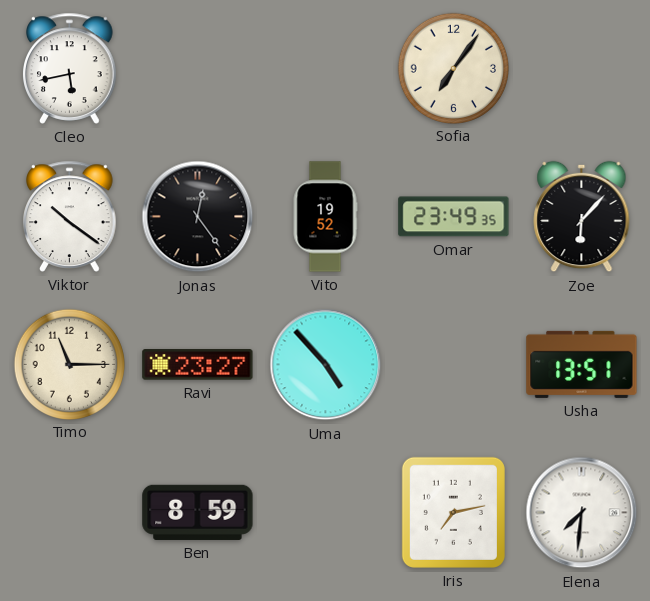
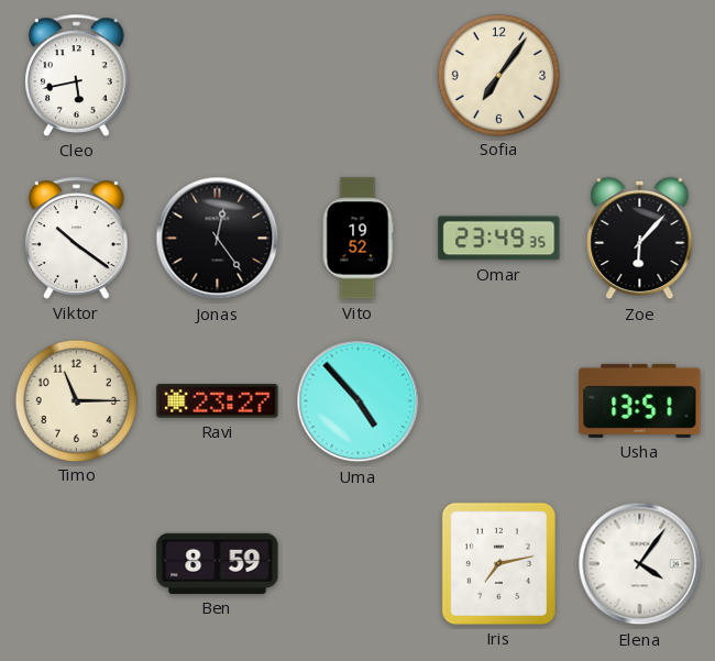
Elena: 7:31 -> 4:06
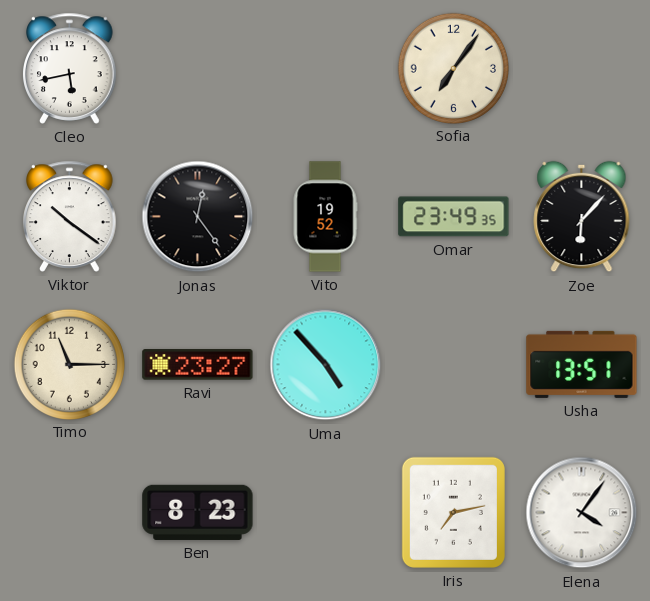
Ben: 8:59 -> 8:23
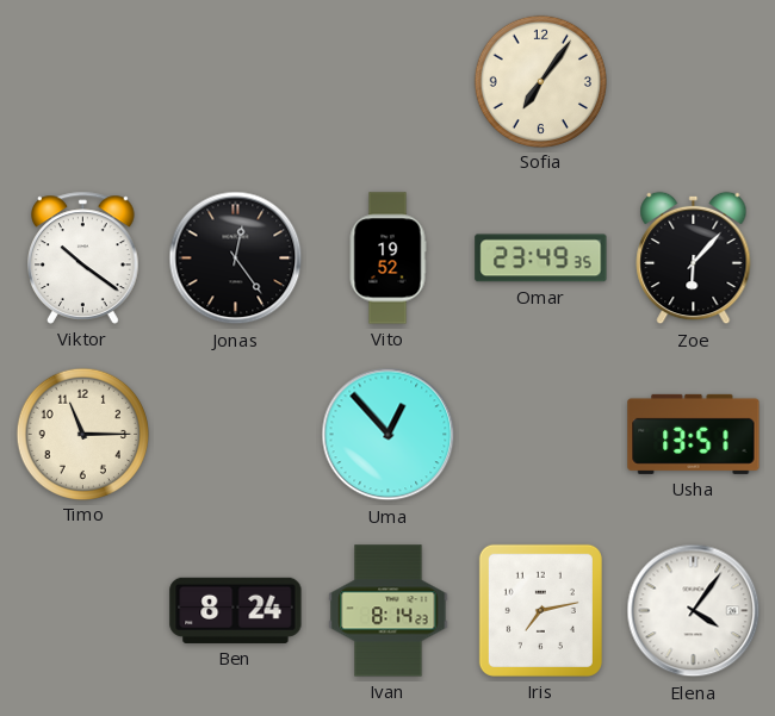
Cleo: 5:43 -> none
Ravi: 23:27 -> none
Uma: 4:53 -> 12:53
Ben: 8:23 -> 8:24
Ivan: none -> 8:14
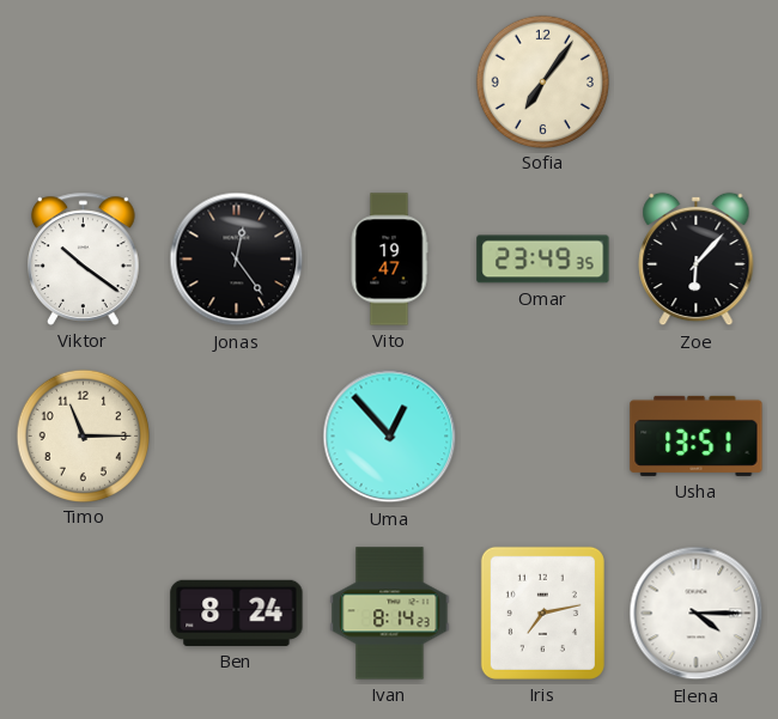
Vito: 19:52 -> 19:47
Elena: 4:06 -> 4:15
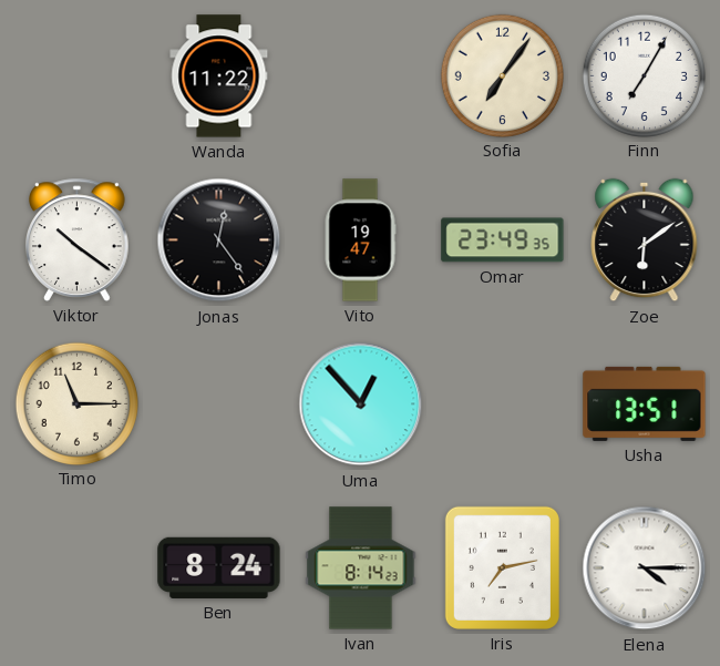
Wanda: none -> 11:22
Finn: none -> 7:05
Zoe: 6:07 -> 6:09
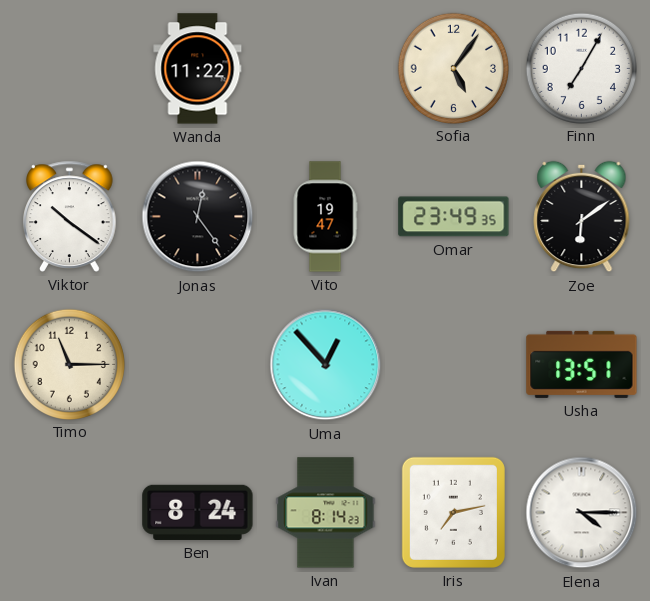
Sofia: 7:06 -> 5:06
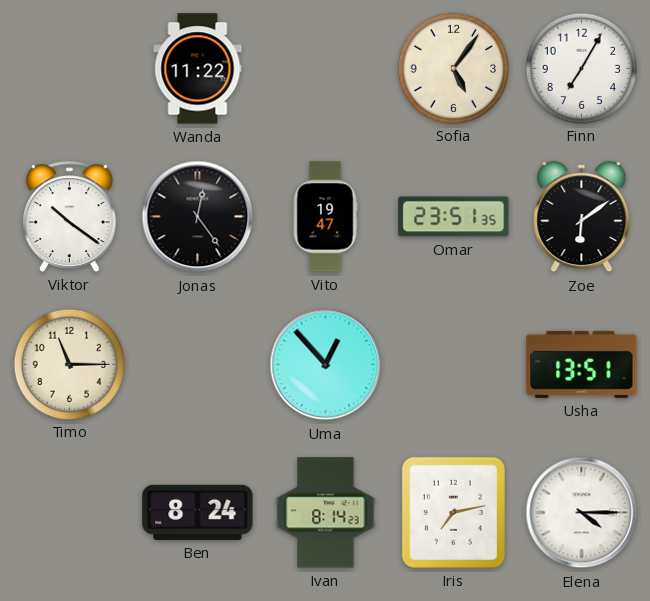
Omar: 23:49 -> 23:51
